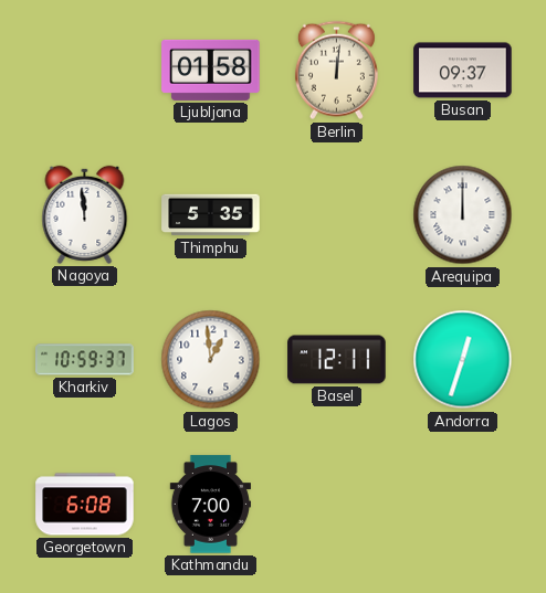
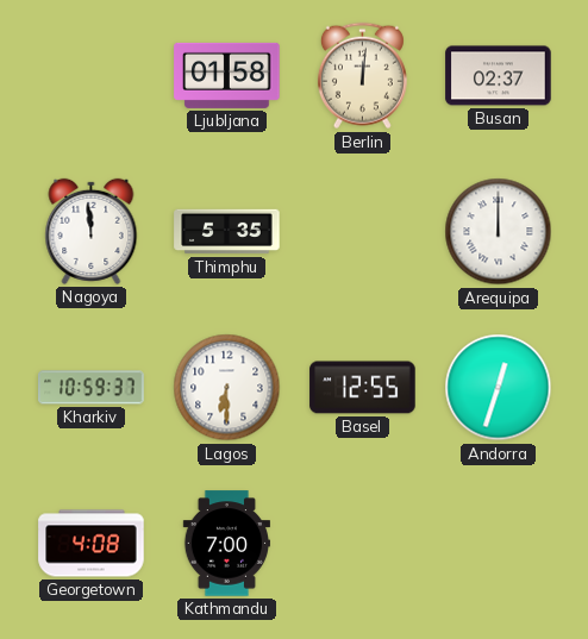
Busan: 09:37 -> 02:37
Lagos: 12:59 -> 6:30
Basel: 12:11 -> 12:55
Georgetown: 6:08 -> 4:08
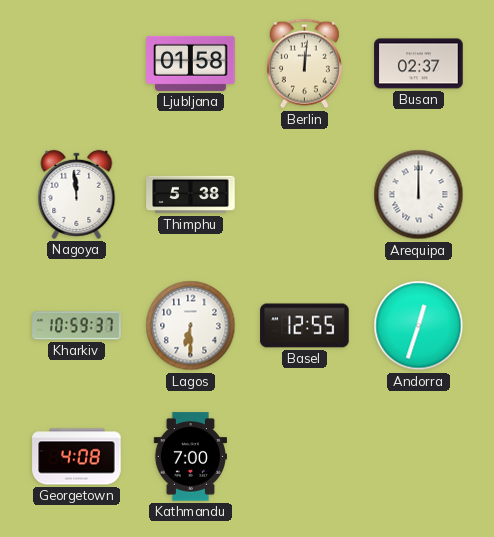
Thimphu: 5:35 -> 5:38
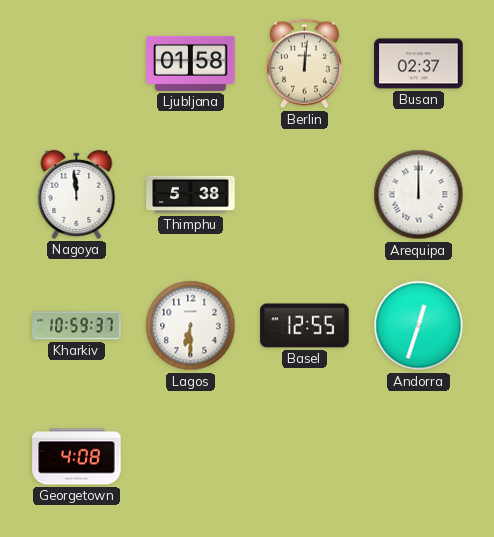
Kathmandu: 7:00 -> none
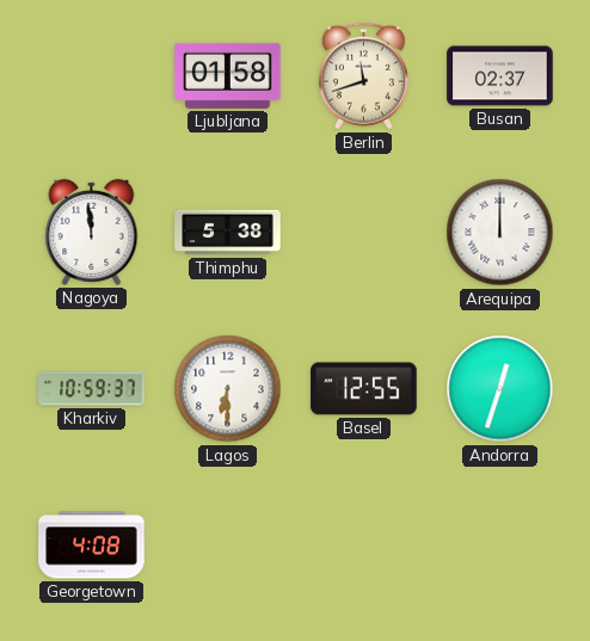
Berlin: 12:01 -> 11:42
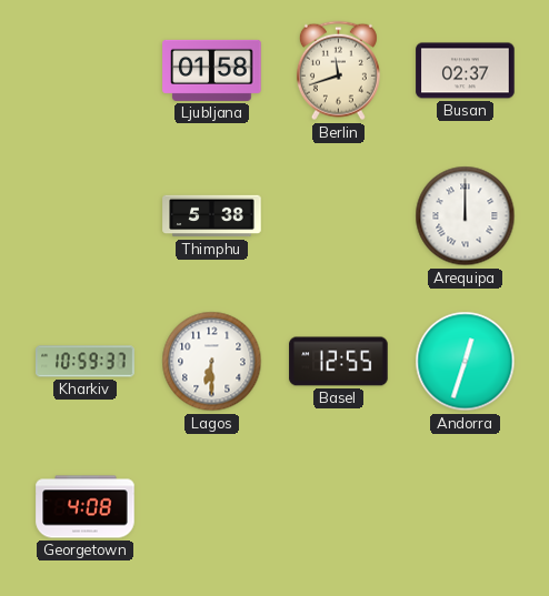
Nagoya: 11:59 -> none
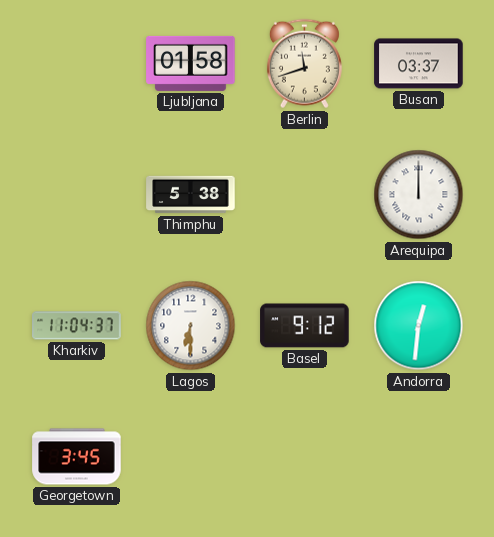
Busan: 02:37 -> 03:37
Kharkiv: 10:59 -> 11:04
Basel: 12:55 -> 9:12
Andorra: 12:33 -> 12:31
Georgetown: 4:08 -> 3:45
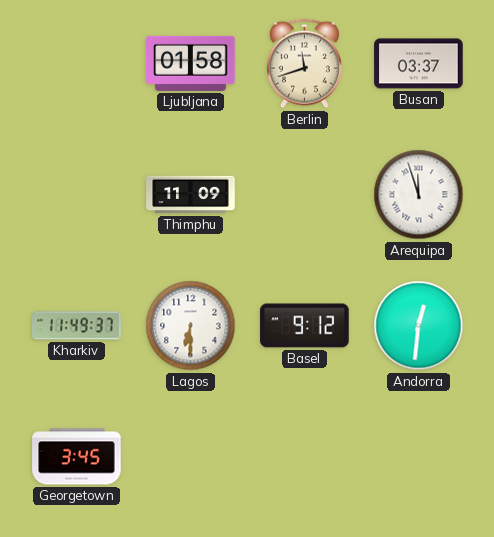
Thimphu: 5:38 -> 11:09
Arequipa: 12:00 -> 11:57
Kharkiv: 11:04 -> 11:49
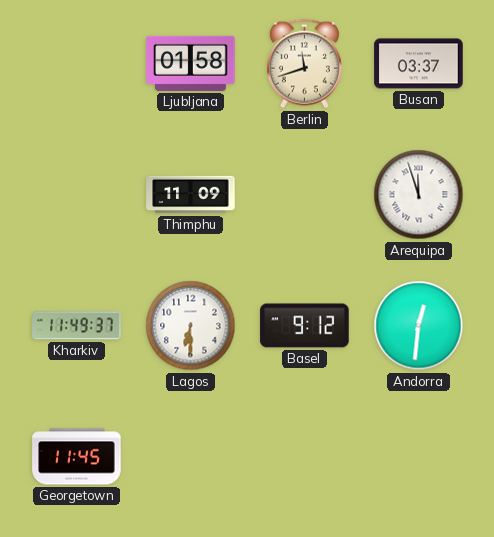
Georgetown: 3:45 -> 11:45
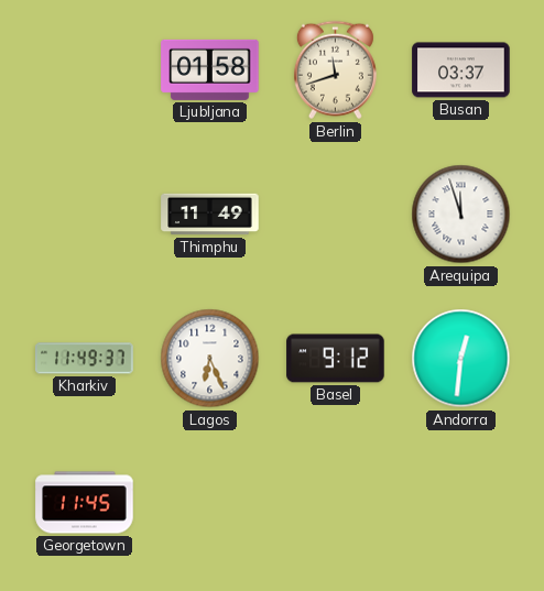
Thimphu: 11:09 -> 11:49
Lagos: 6:30 -> 6:26
